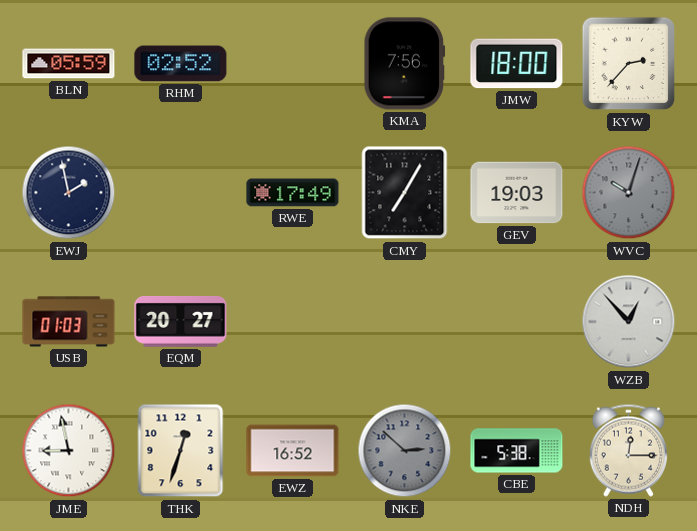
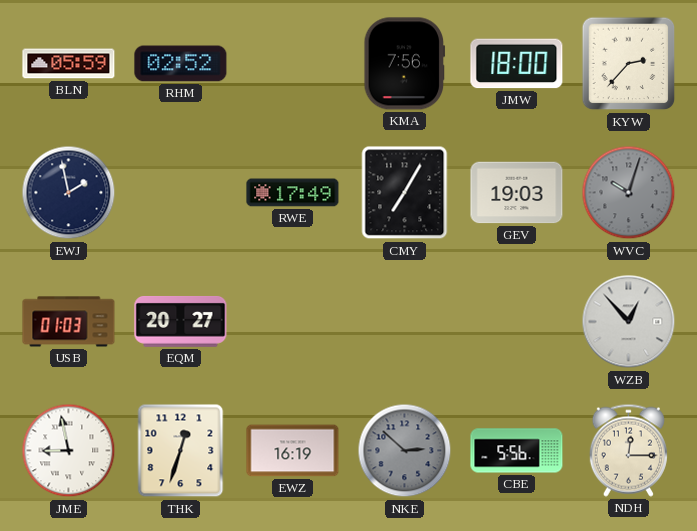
EWZ: 16:52 -> 16:19
CBE: 5:38 -> 5:56
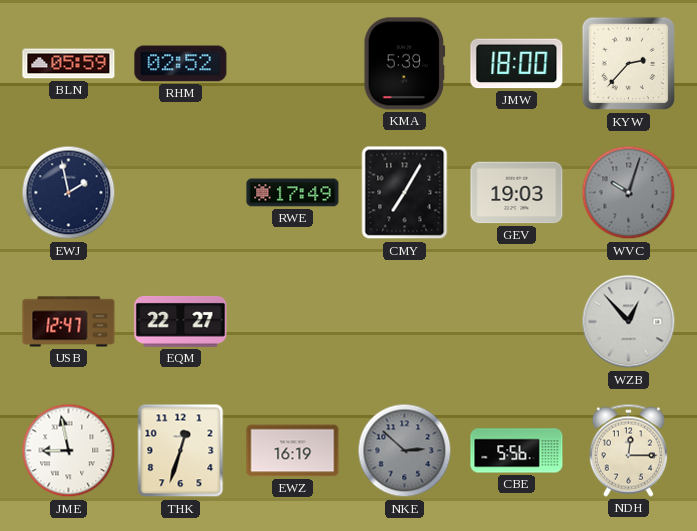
KMA: 7:56 -> 5:39
USB: 01:03 -> 12:47
EQM: 20:27 -> 22:27
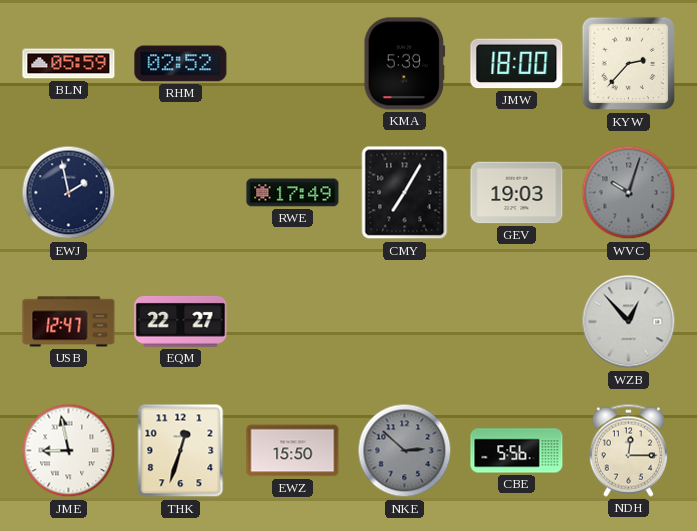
EWZ: 16:19 -> 15:50
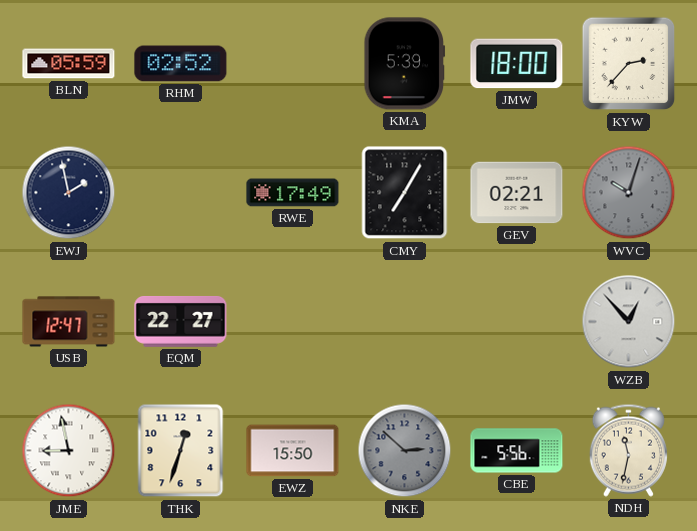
GEV: 19:03 -> 02:21
NDH: 12:15 -> 11:32
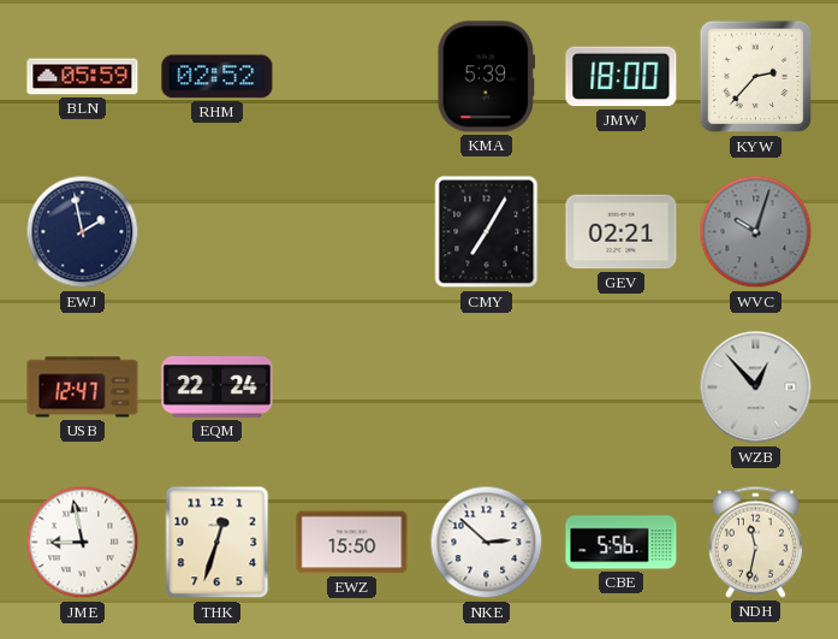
RWE: 17:49 -> none
EQM: 22:27 -> 22:24
NKE dial: grey -> white
